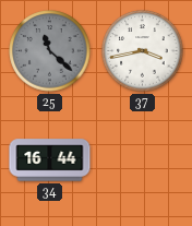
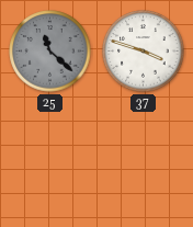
37: 3:43 -> 3:48
34: 16:44 -> none
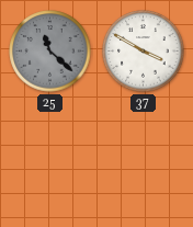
37: 3:48 -> 3:50
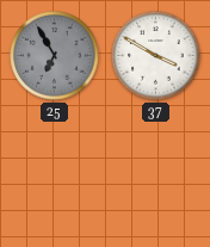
25: 11:22 -> 6:55
